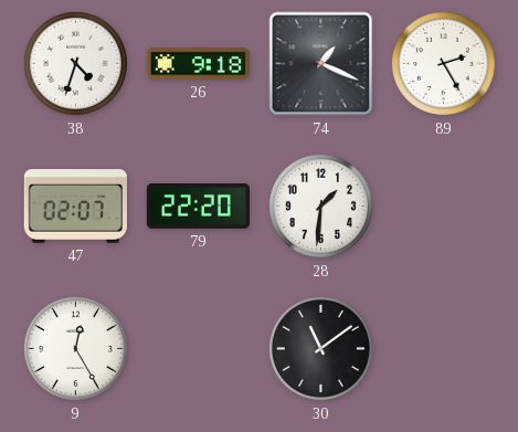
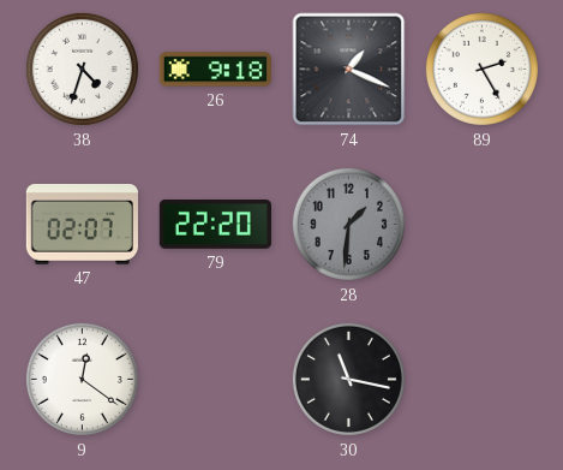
28 dial: white -> grey
9: 12:25 -> 12:21
30: 11:09 -> 11:17
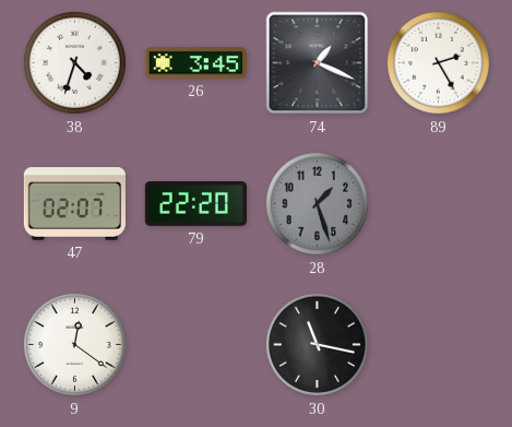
26: 9:18 -> 3:45
28: 1:31 -> 1:27
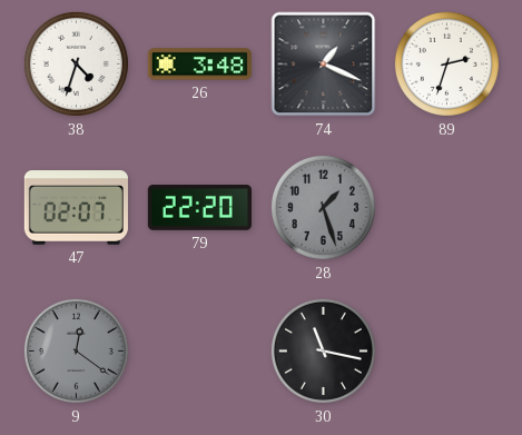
26: 3:45 -> 3:48
89: 2:25 -> 2:33
9 dial: white -> grey
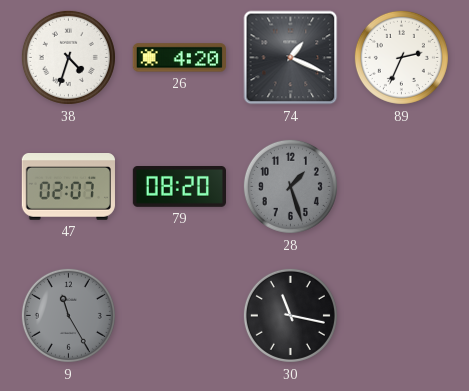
26: 3:48 -> 4:20
89: 2:33 -> 2:34
79: 22:20 -> 08:20
9: 12:21 -> 11:25
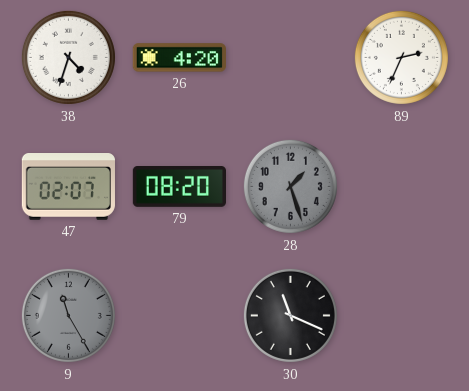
74: 1:19 -> none
30: 11:17 -> 11:19
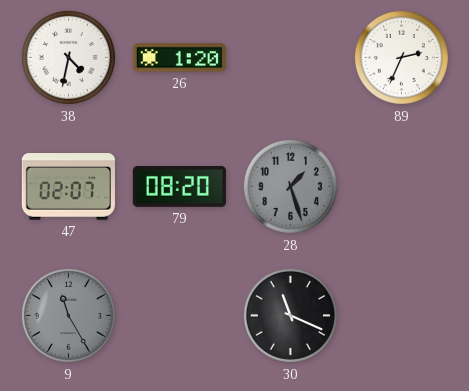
38: 4:33 -> 4:32
26: 4:20 -> 1:20
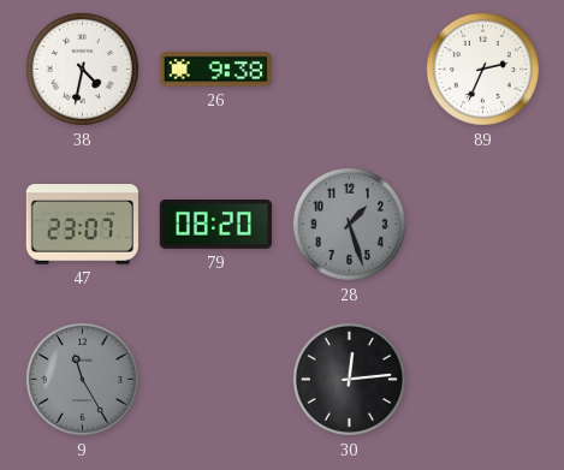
26: 1:20 -> 9:38
47: 02:07 -> 23:07
30: 11:19 -> 12:14
